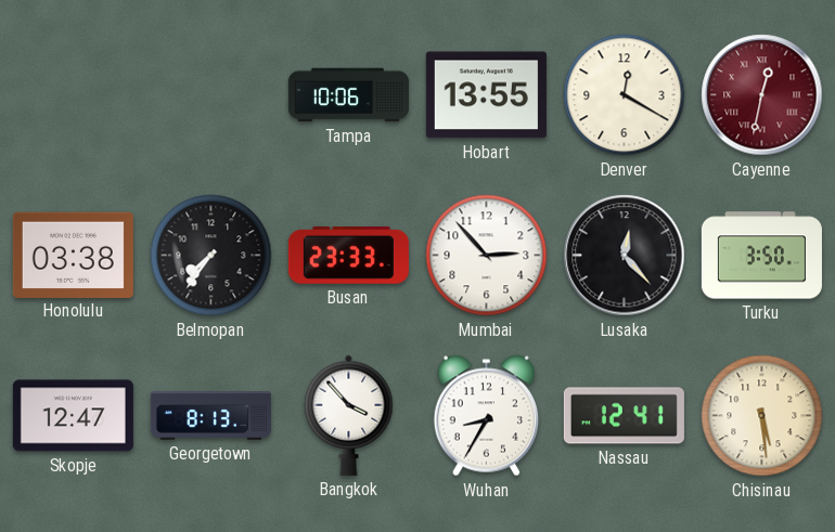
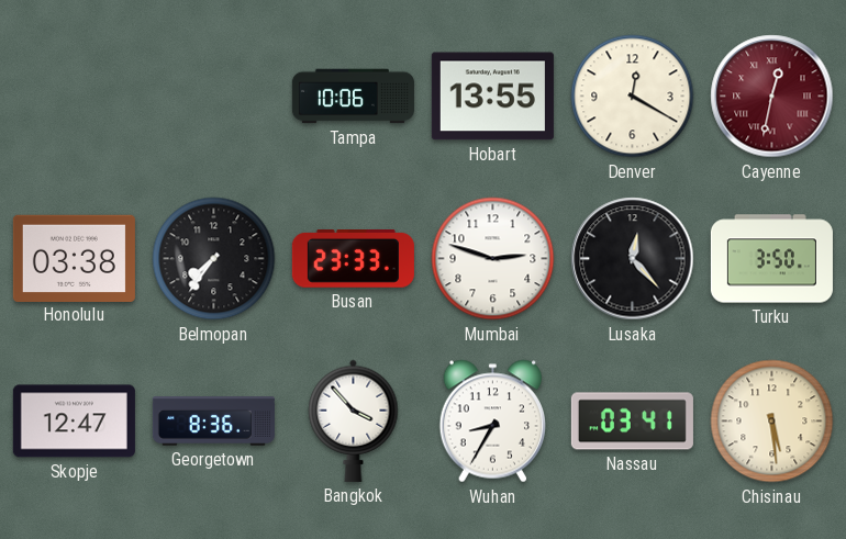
Mumbai: 2:53 -> 2:48
Georgetown: 8:13 -> 8:36
Nassau: 12:41 -> 03:41
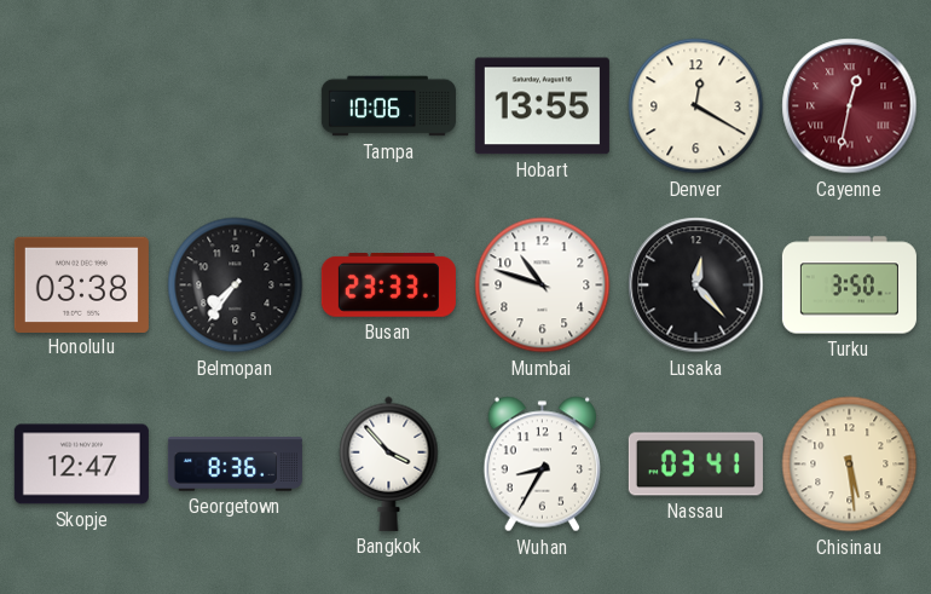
Mumbai: 2:48 -> 10:48
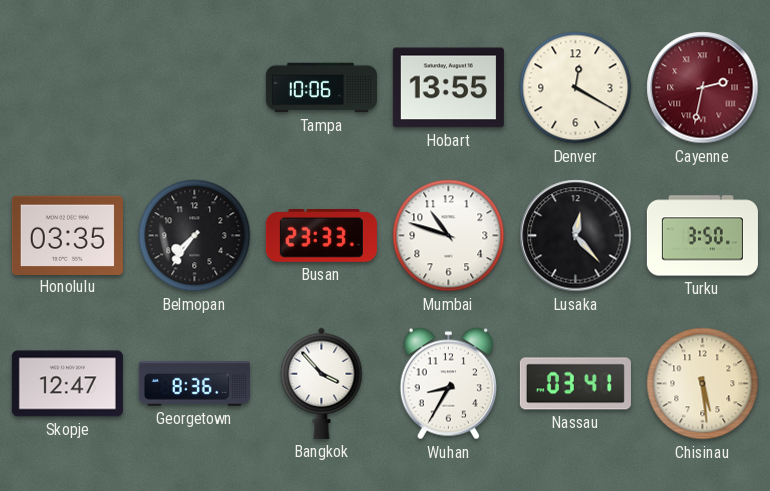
Cayenne: 12:32 -> 2:32
Honolulu: 03:38 -> 03:35
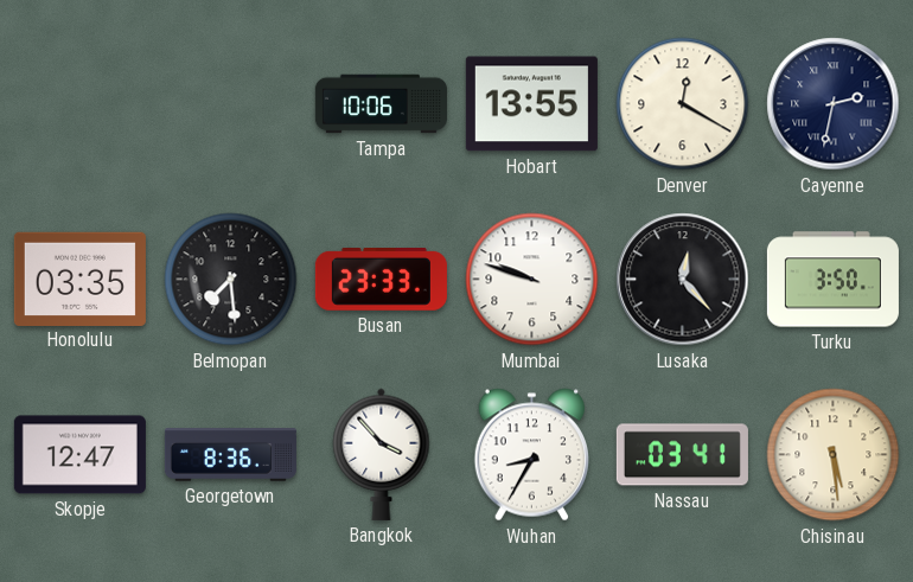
Cayenne dial: burgundy -> navy
Belmopan: 7:36 -> 7:29
Mumbai: 10:48 -> 9:48
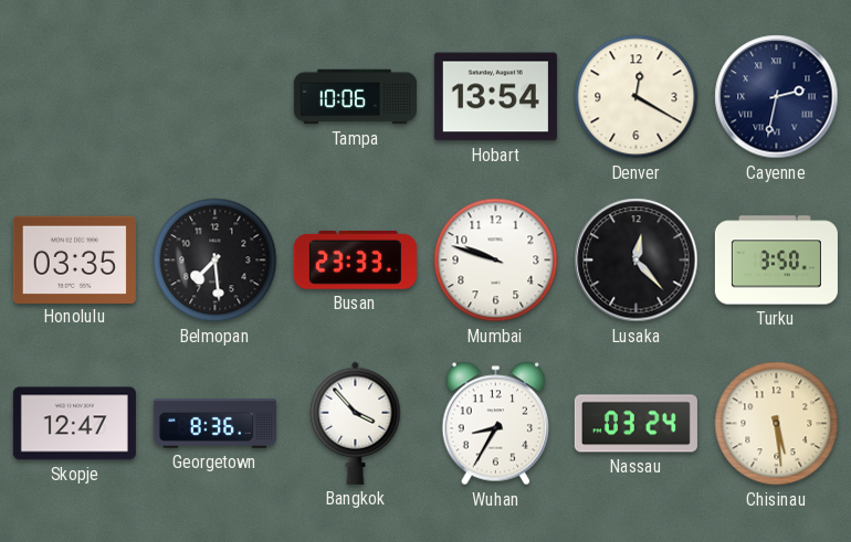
Hobart: 13:55 -> 13:54
Nassau: 03:41 -> 03:24
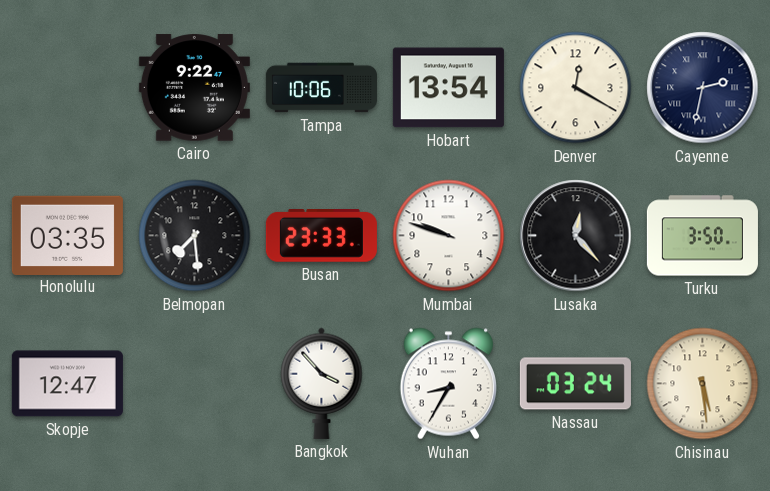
Cairo: none -> 9:22
Georgetown: 8:36 -> none
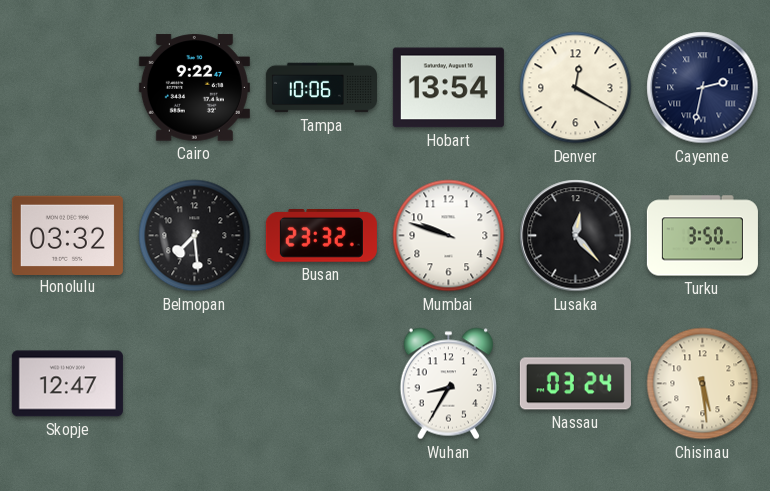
Honolulu: 03:35 -> 03:32
Busan: 23:33 -> 23:32
Bangkok: 3:53 -> none
